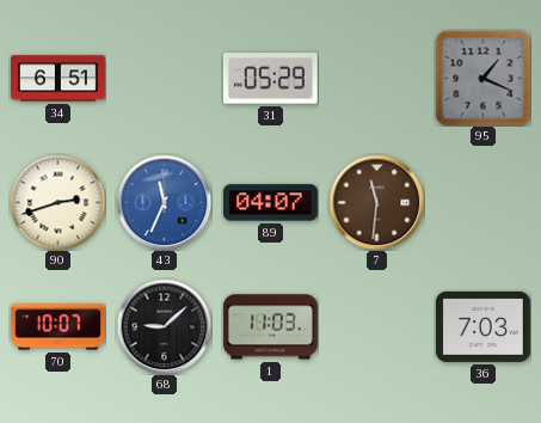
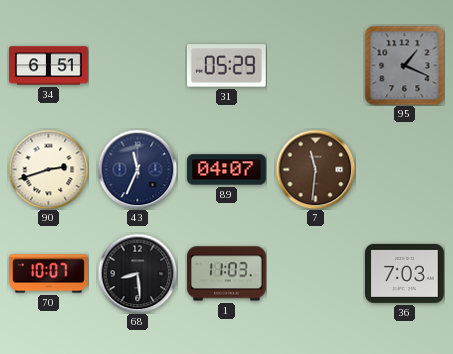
43 dial: blue -> navy
68: 9:08 -> 8:29
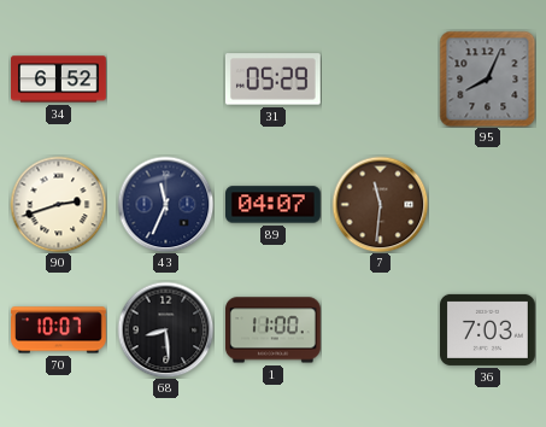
34: 6:51 -> 6:52
95: 1:19 -> 8:04
1: 11:03 -> 11:00
